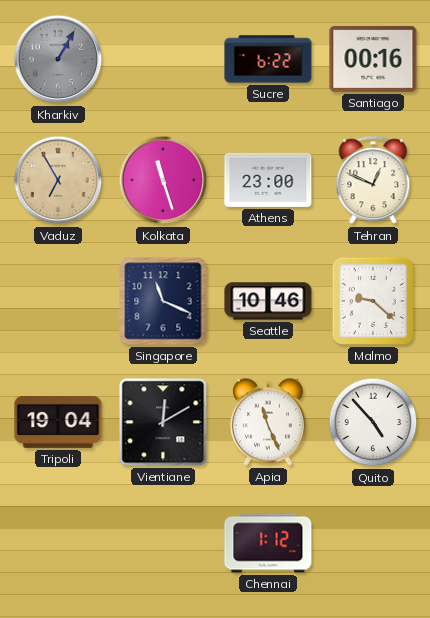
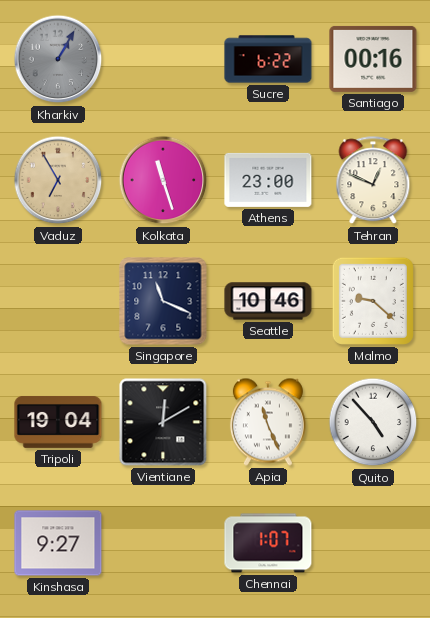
Kinshasa: none -> 9:27
Chennai: 1:12 -> 1:07
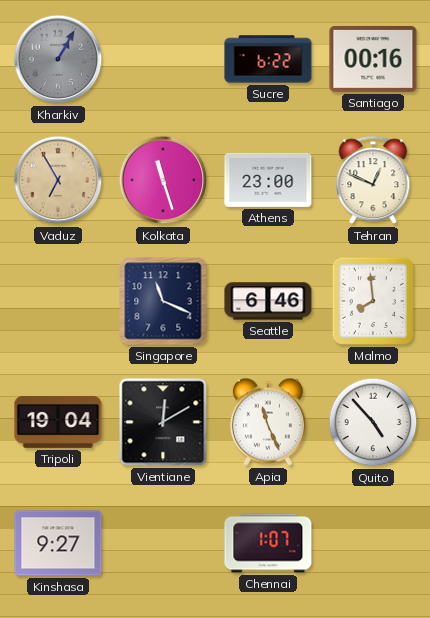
Seattle: 10:46 -> 6:46
Malmo: 9:22 -> 7:59
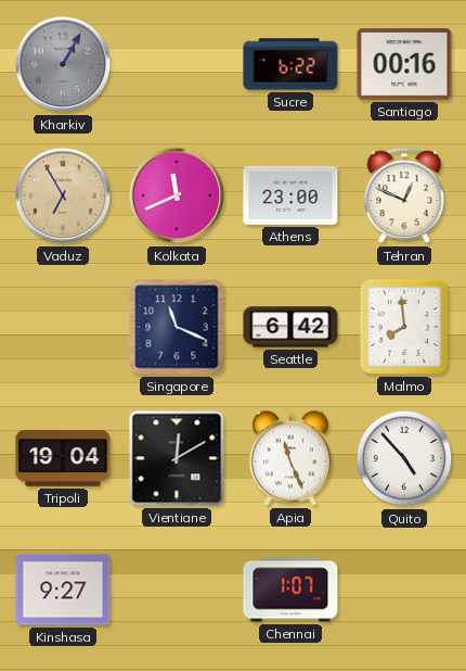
Kolkata: 11:27 -> 11:41
Seattle: 6:46 -> 6:42
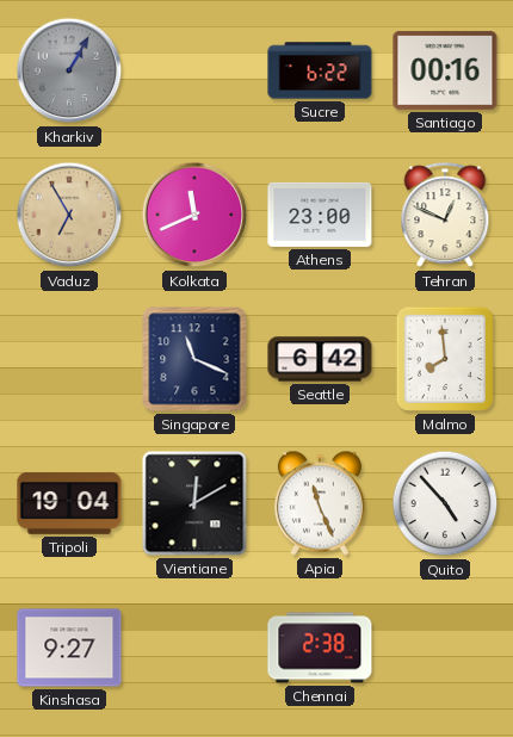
Chennai: 1:07 -> 2:38
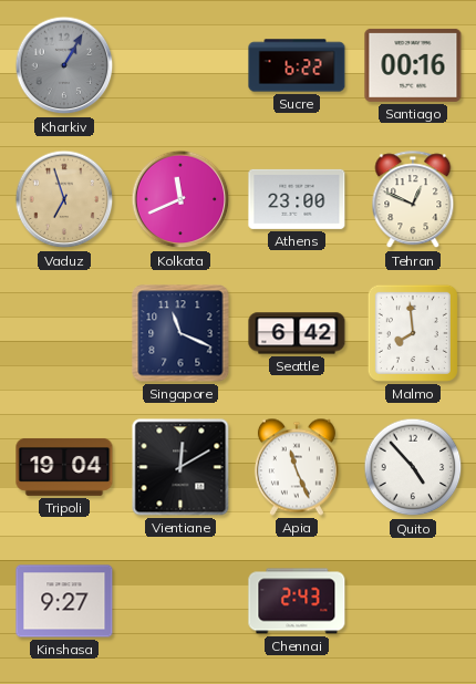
Vaduz: 6:55 -> 6:57
Chennai: 2:38 -> 2:43
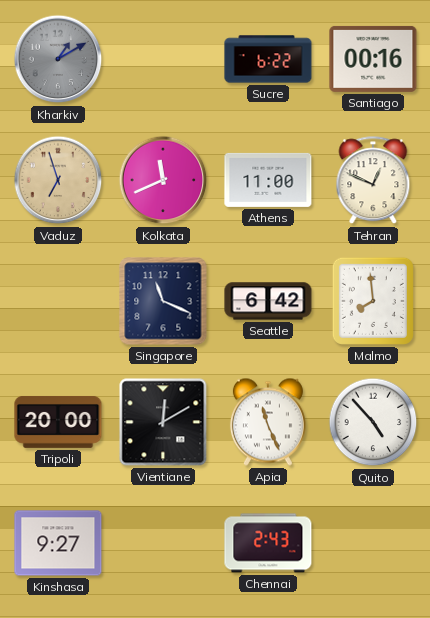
Kharkiv: 1:05 -> 1:10
Athens: 23:00 -> 11:00
Tripoli: 19:04 -> 20:00
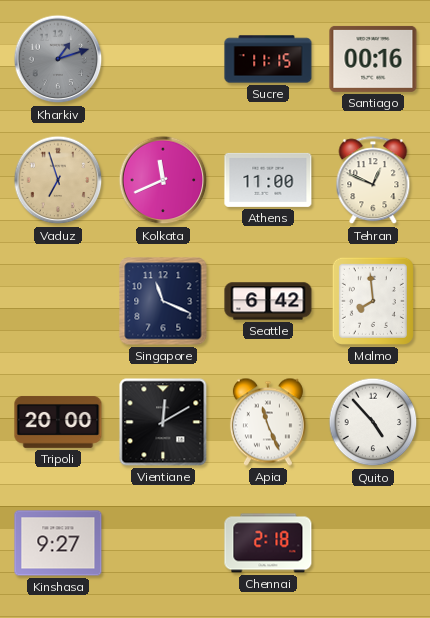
Kharkiv: 1:10 -> 1:12
Sucre: 6:22 -> 11:15
Chennai: 2:43 -> 2:18
